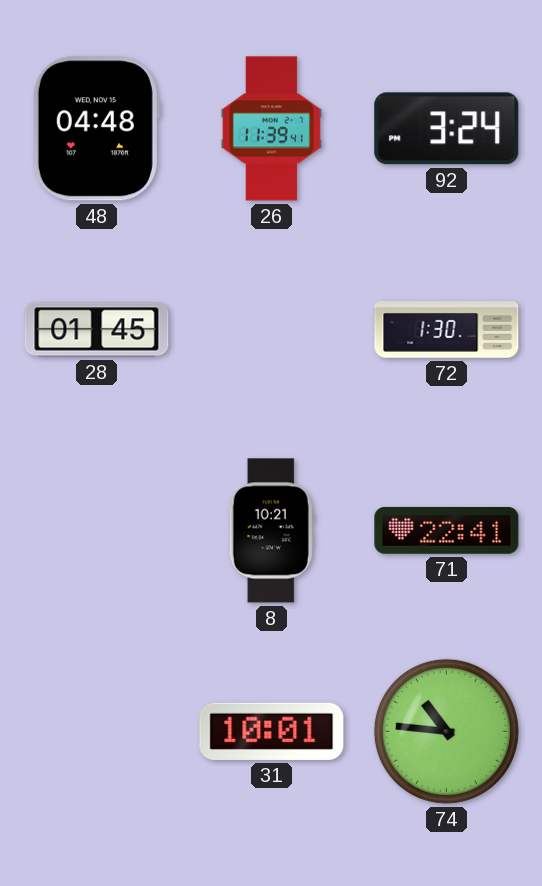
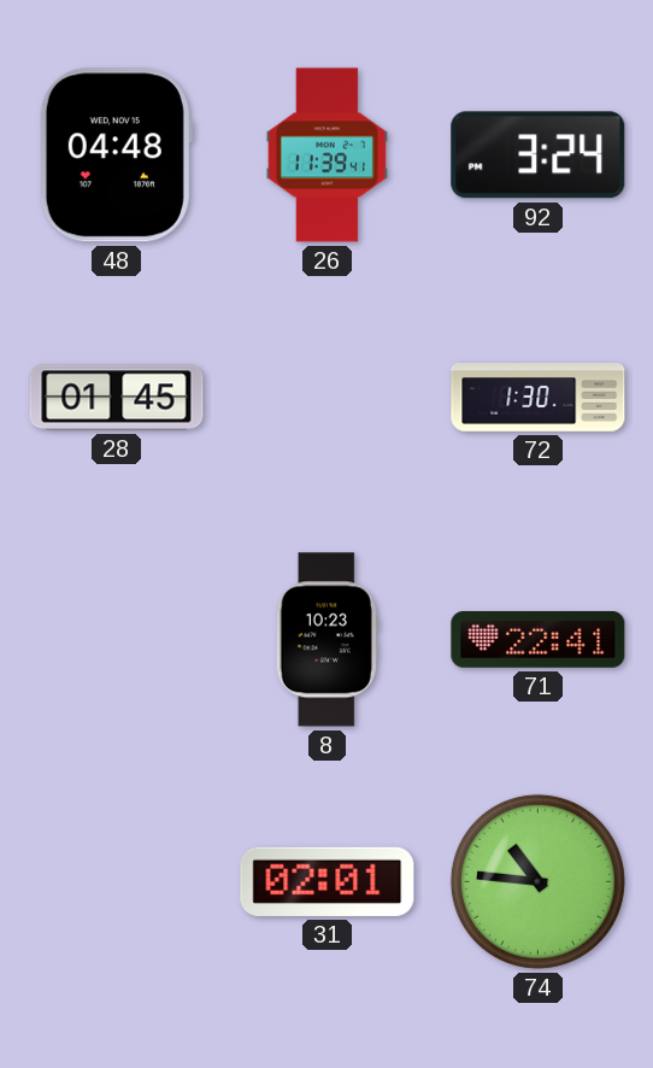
8: 10:21 -> 10:23
31: 10:01 -> 02:01
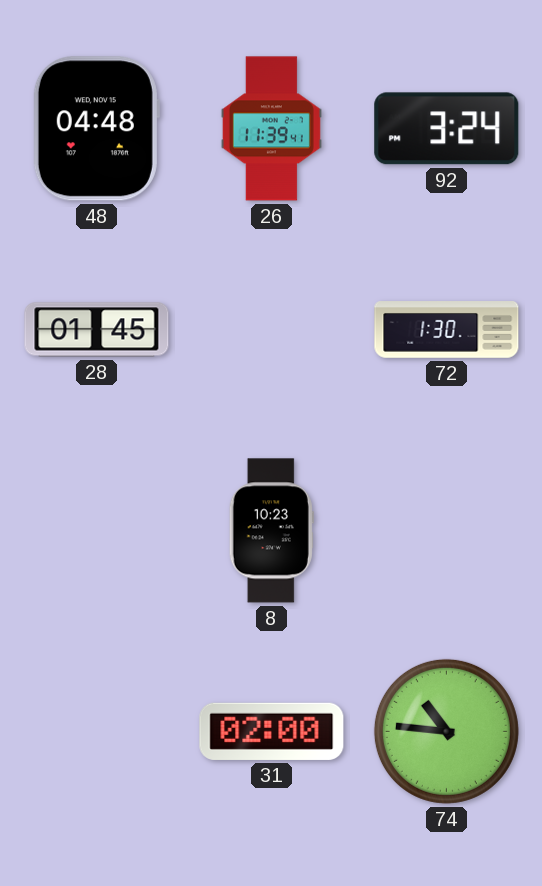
71: 22:41 -> none
31: 02:01 -> 02:00
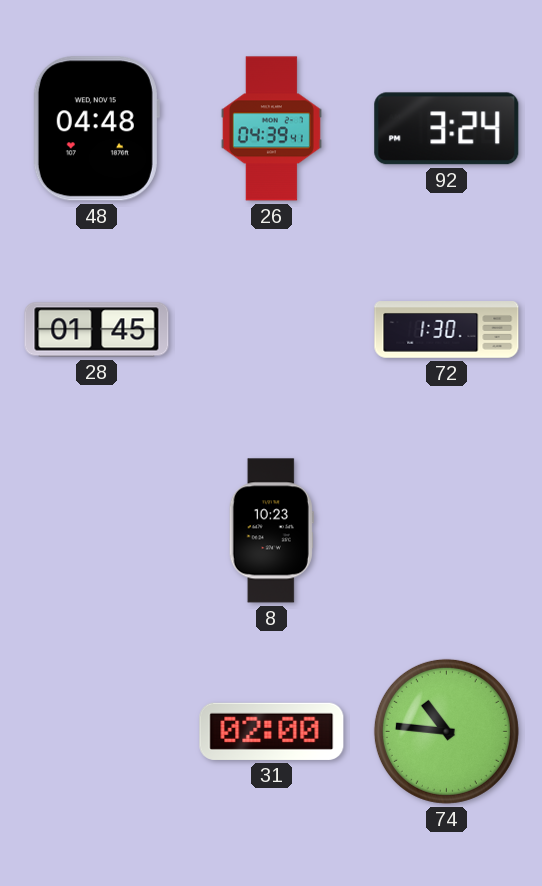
26: 11:39 -> 04:39
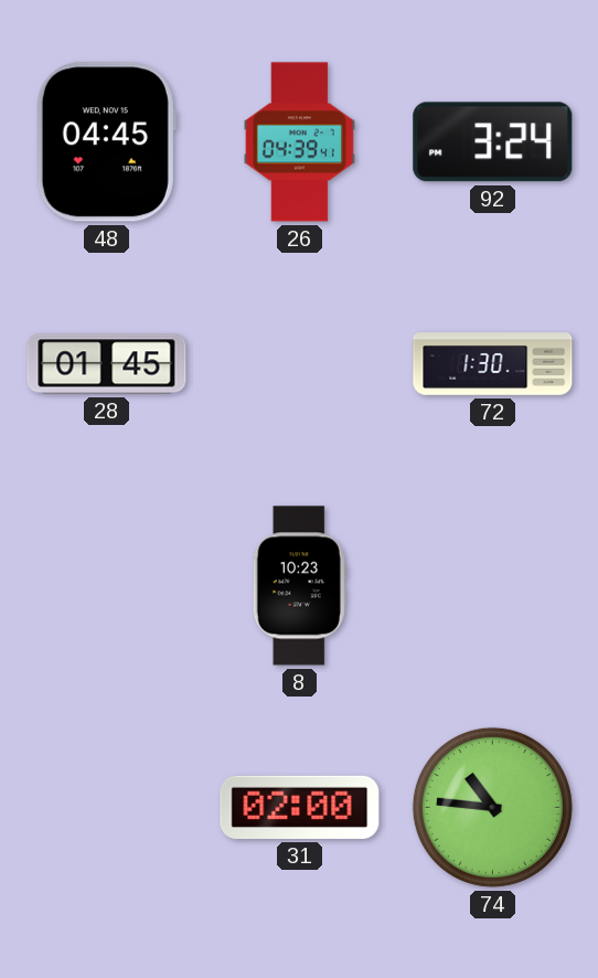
48: 04:48 -> 04:45
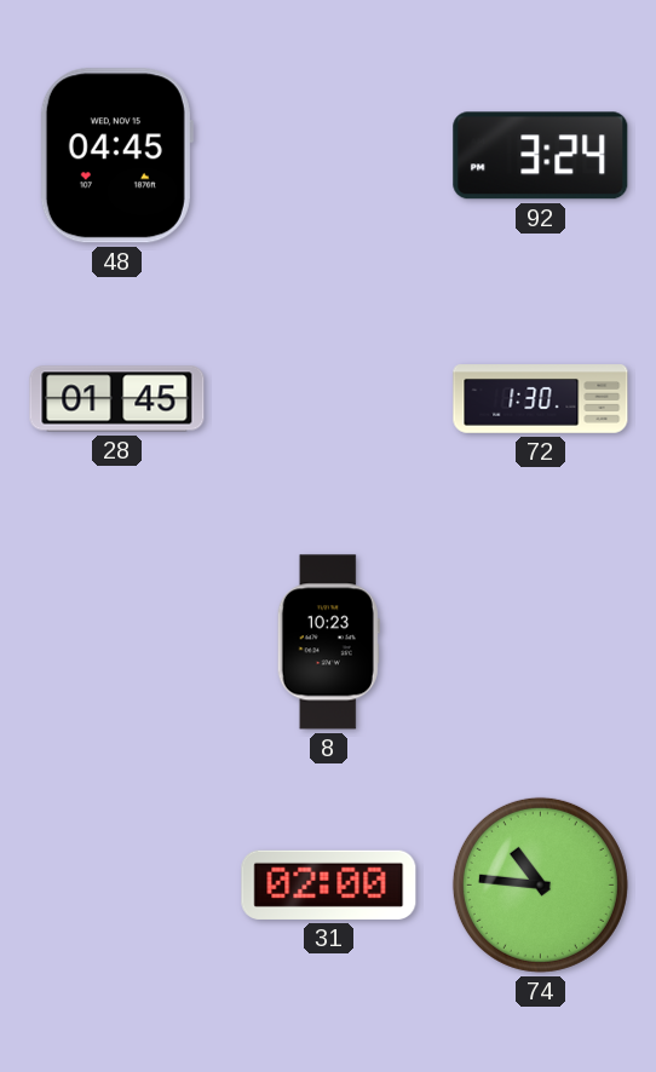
26: 04:39 -> none
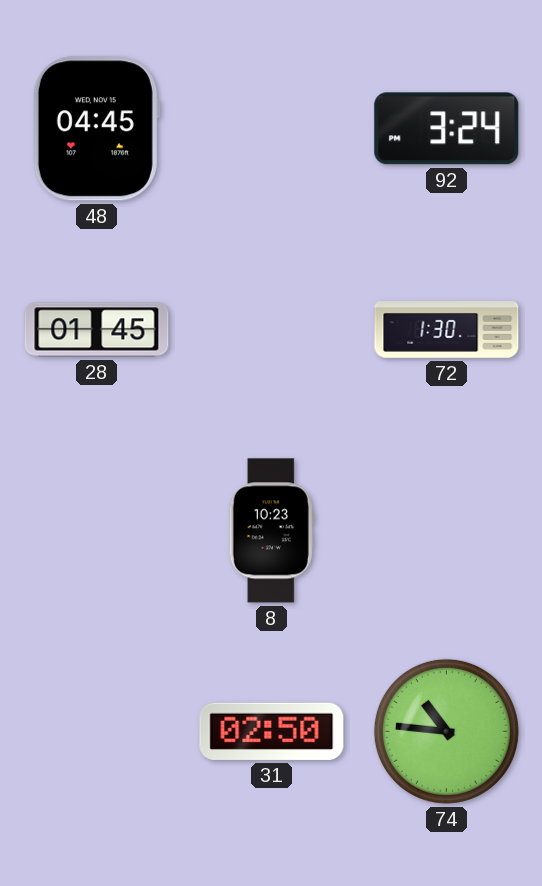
31: 02:00 -> 02:50
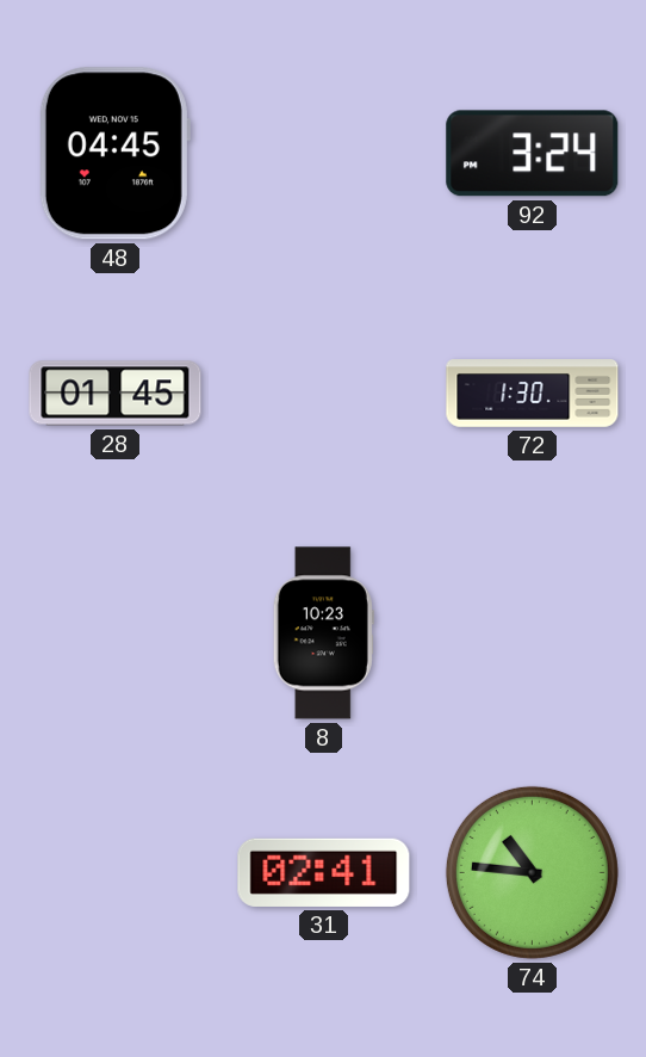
31: 02:50 -> 02:41
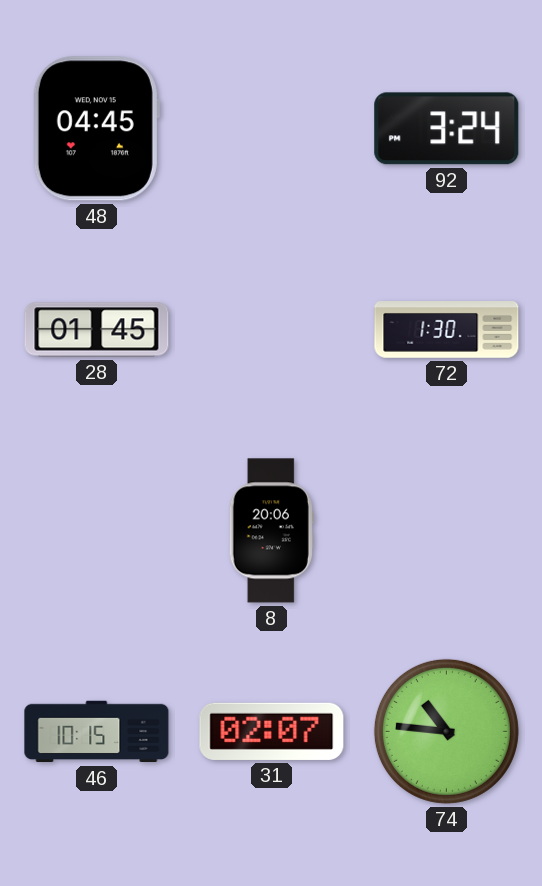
8: 10:23 -> 20:06
46: none -> 10:15
31: 02:41 -> 02:07
